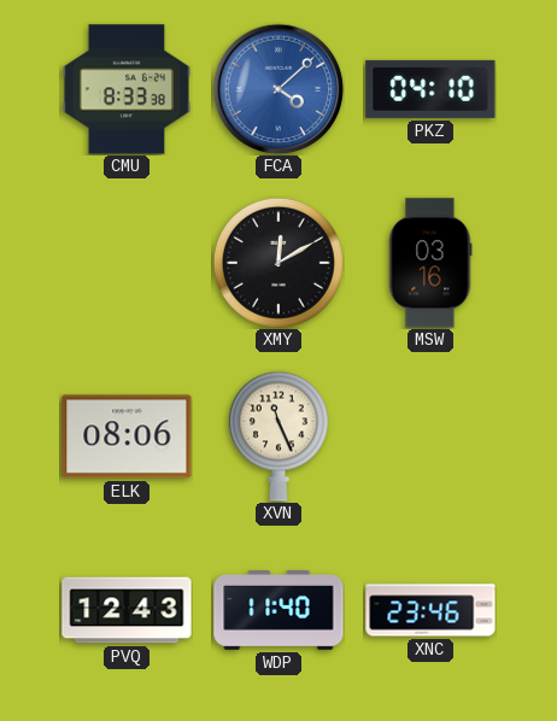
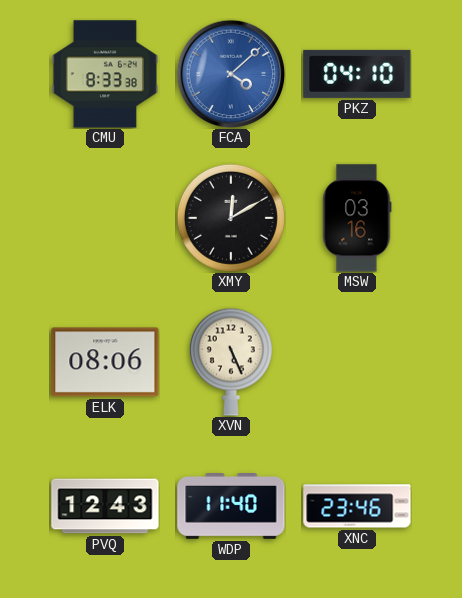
XVN: 11:26 -> 5:26
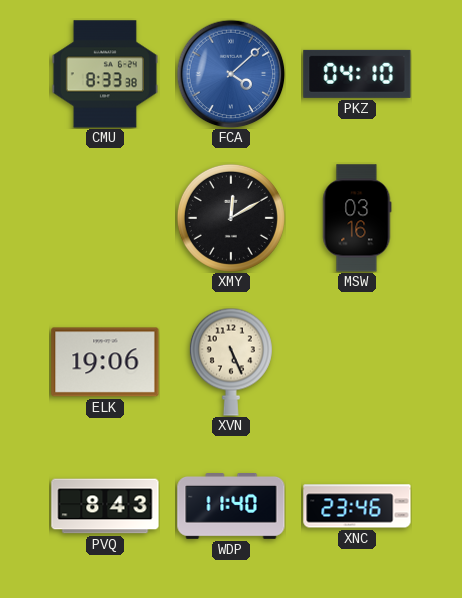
ELK: 08:06 -> 19:06
PVQ: 12:43 -> 8:43
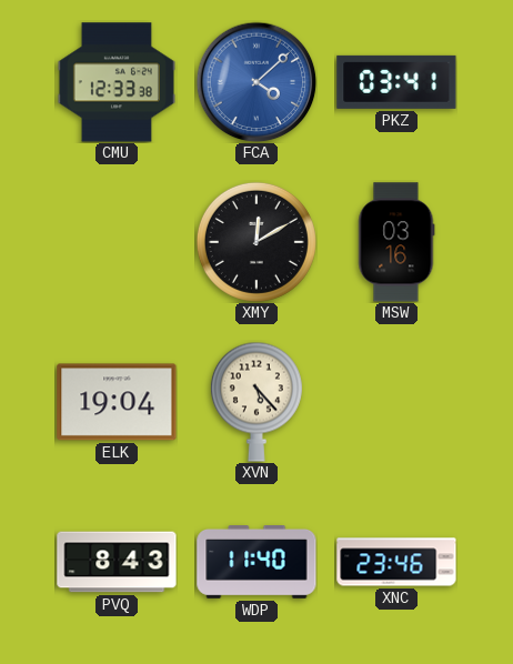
CMU: 8:33 -> 12:33
PKZ: 04:10 -> 03:41
ELK: 19:06 -> 19:04
XVN: 5:26 -> 5:23
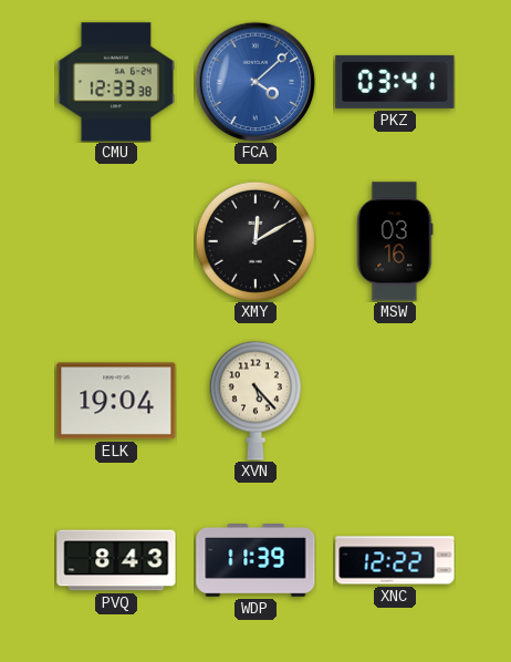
WDP: 11:40 -> 11:39
XNC: 23:46 -> 12:22
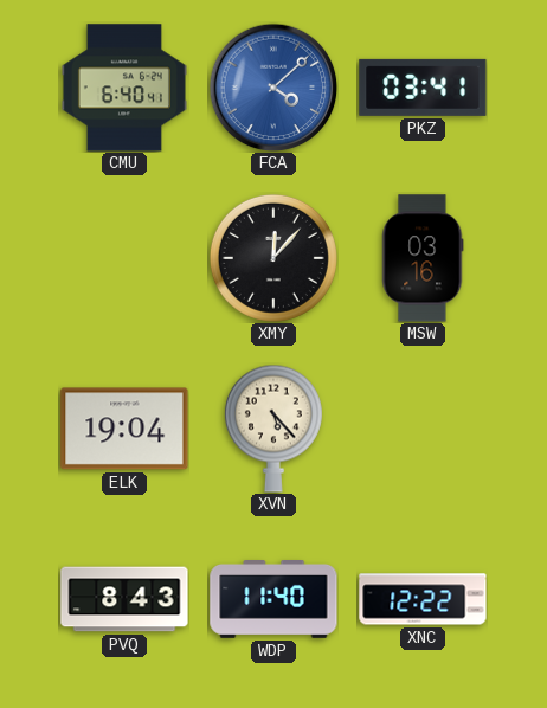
CMU: 12:33 -> 6:40
XMY: 12:10 -> 12:07
WDP: 11:39 -> 11:40
